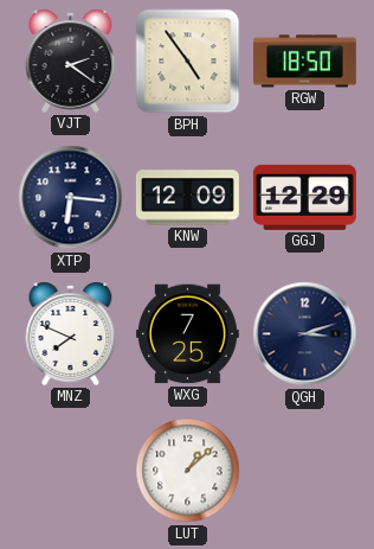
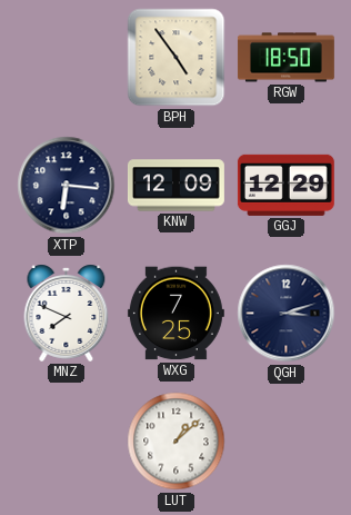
VJT: 2:21 -> none
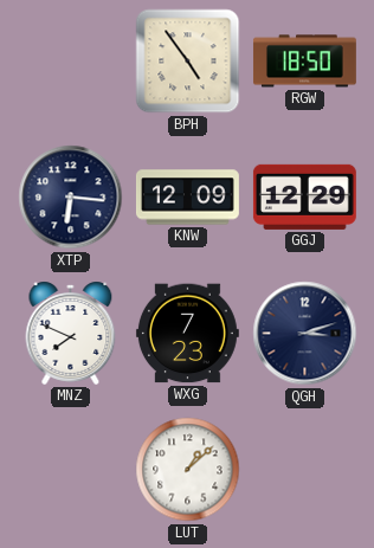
WXG: 7:25 -> 7:23
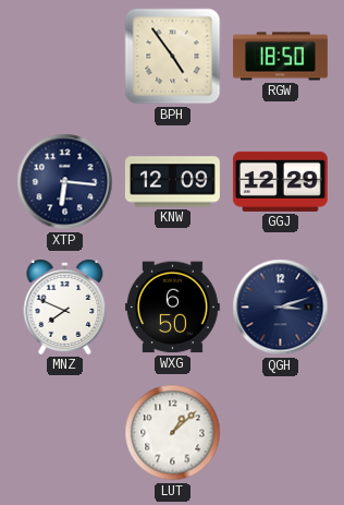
WXG: 7:23 -> 6:50
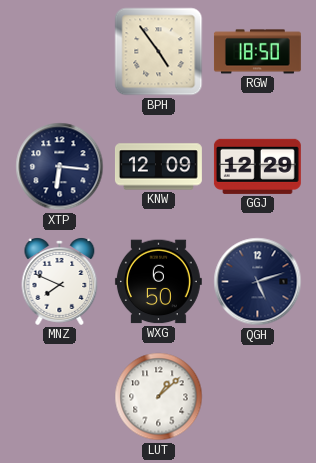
QGH: 3:12 -> 5:12
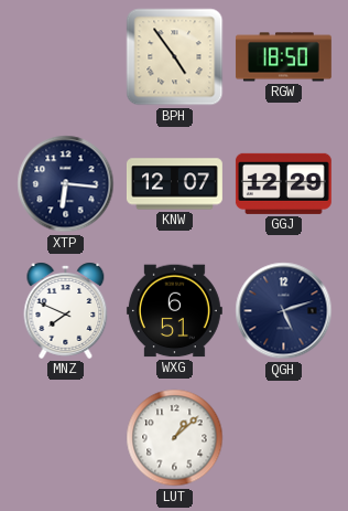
KNW: 12:09 -> 12:07
WXG: 6:50 -> 6:51
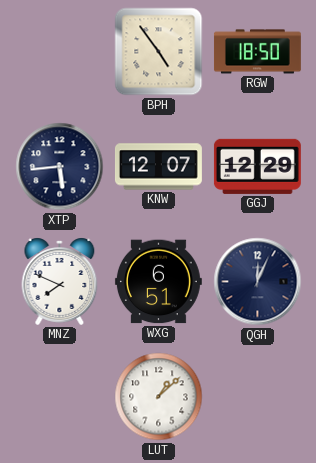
XTP: 6:16 -> 5:44
QGH: 5:12 -> 12:04
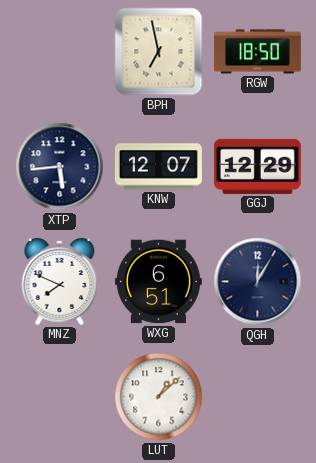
BPH: 4:54 -> 6:58
QGH: 12:04 -> 12:05
